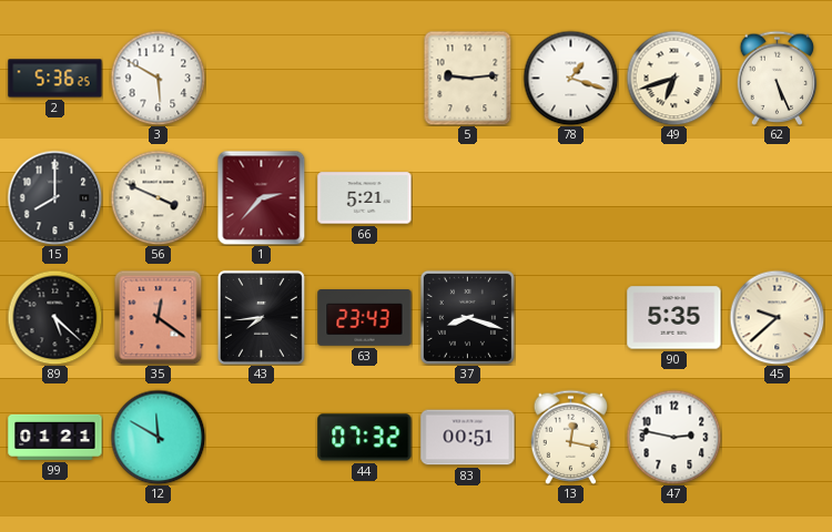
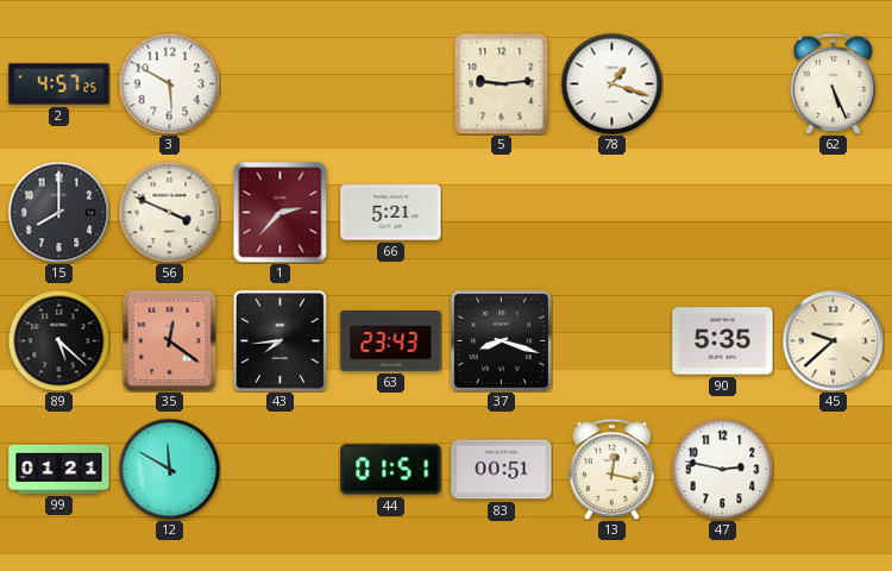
2: 5:36 -> 4:57
49: 6:42 -> none
44: 07:32 -> 01:51
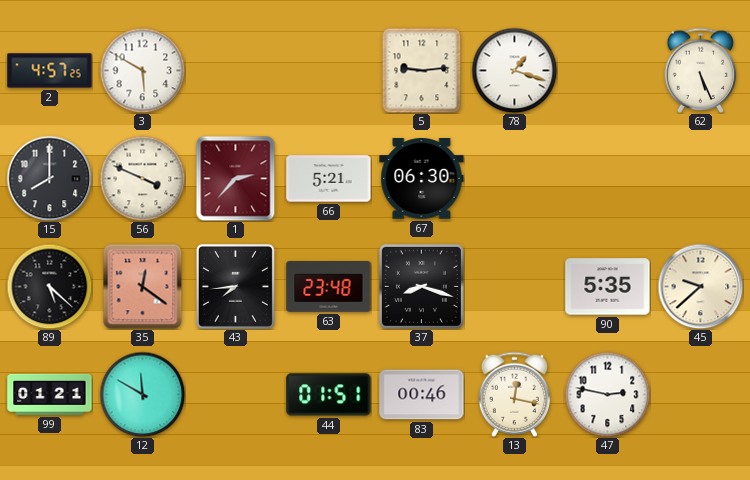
67: none -> 06:30
63: 23:43 -> 23:48
83: 00:51 -> 00:46
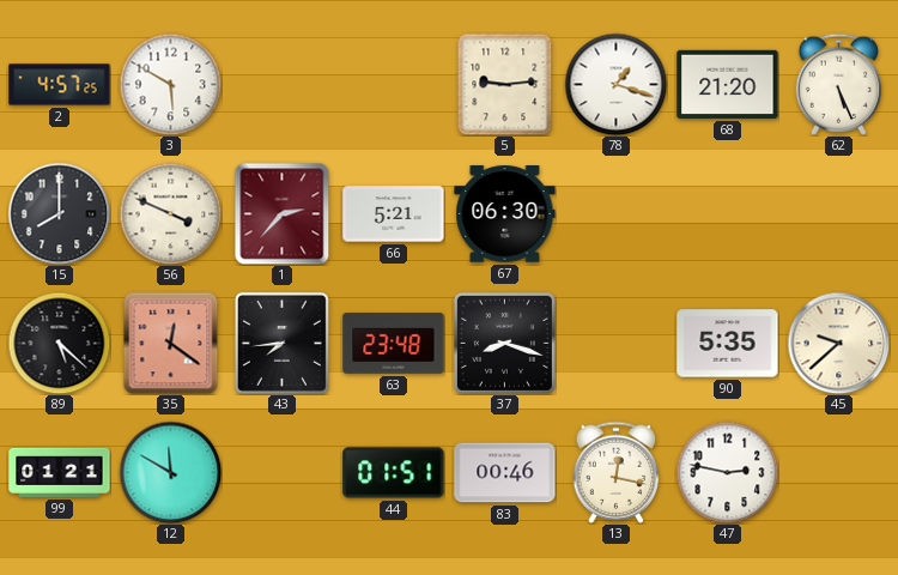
68: none -> 21:20
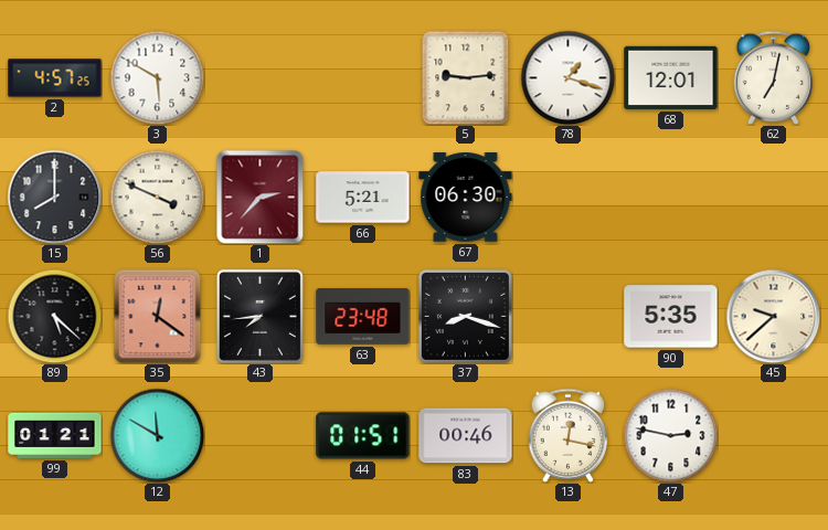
68: 21:20 -> 12:01
62: 5:26 -> 7:02
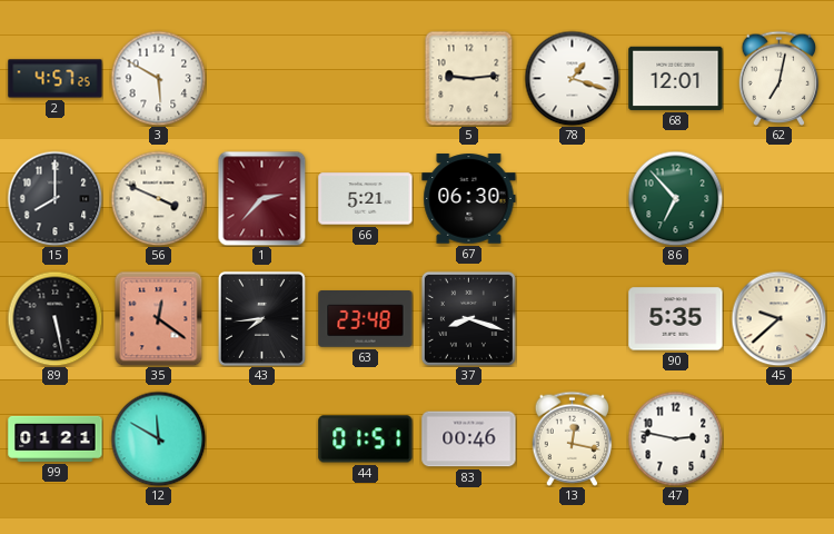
86: none -> 6:53
89: 5:22 -> 5:28
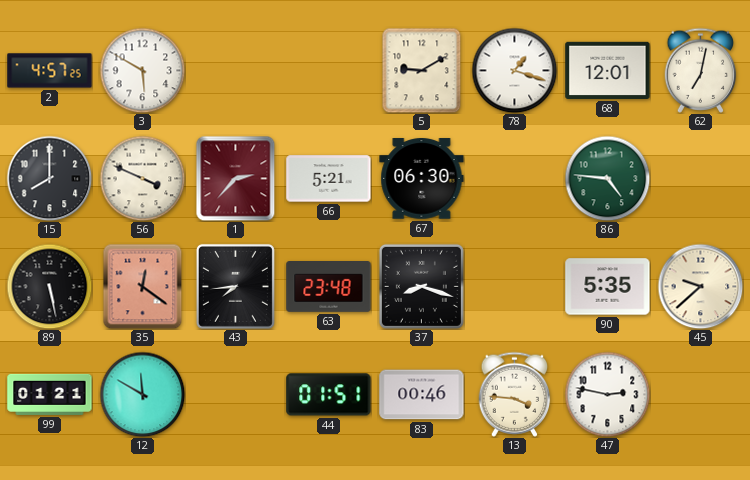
5: 9:14 -> 9:10
86: 6:53 -> 4:46
13: 12:17 -> 3:46
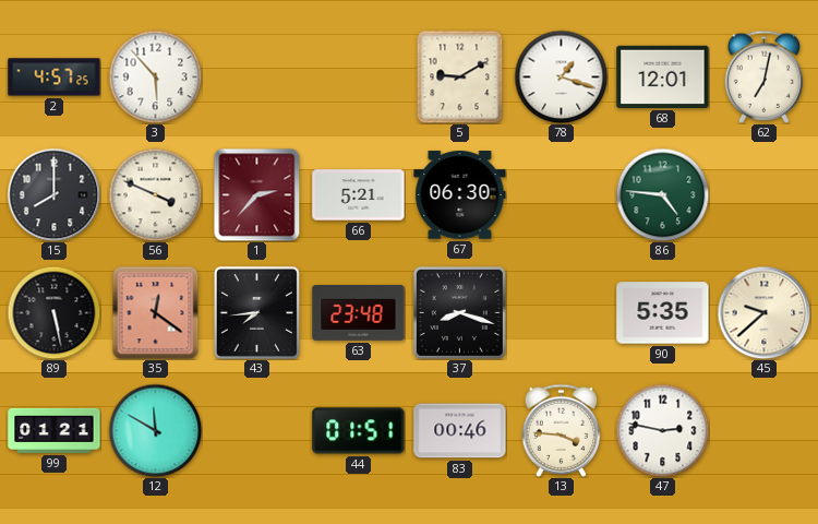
3: 5:50 -> 5:53
